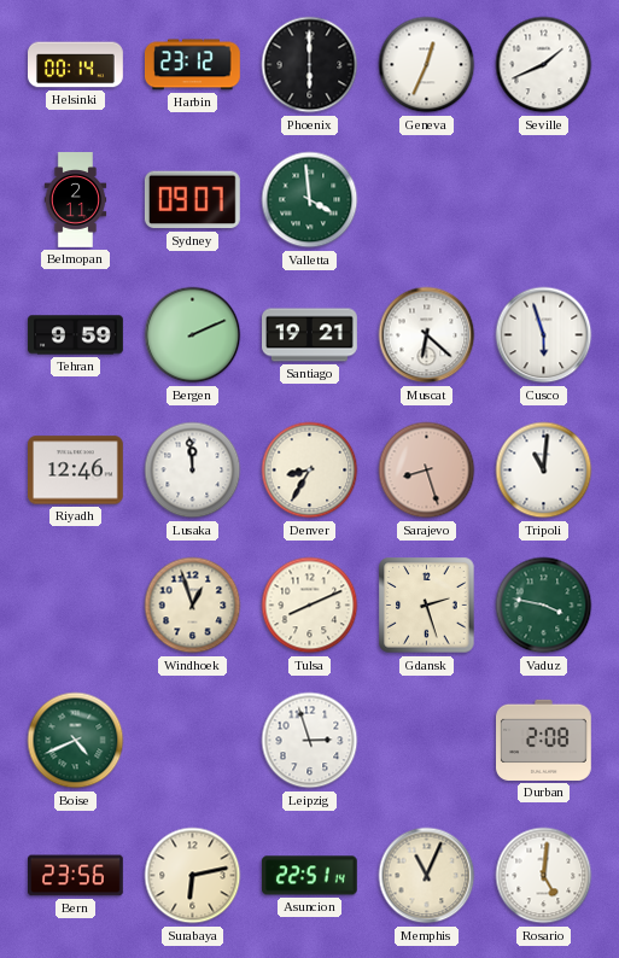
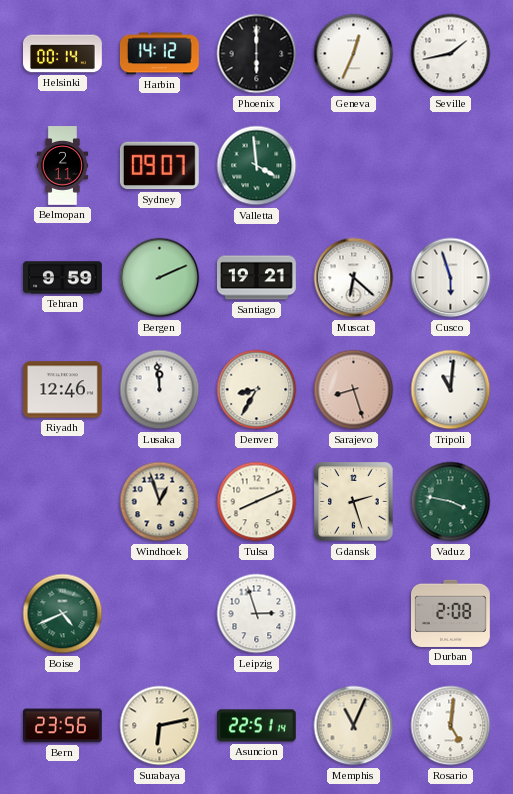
Harbin: 23:12 -> 14:12
Seville: 1:41 -> 1:43
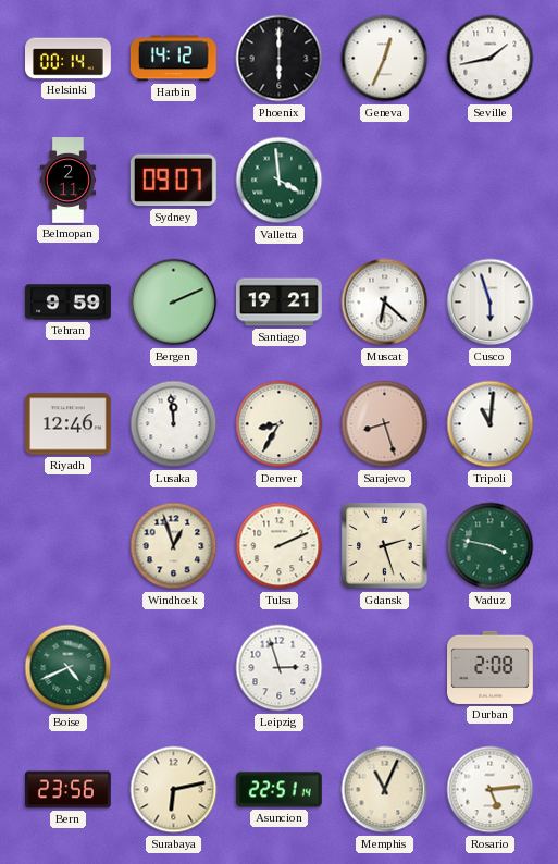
Tulsa: 8:11 -> 2:11
Rosario: 5:01 -> 5:14
